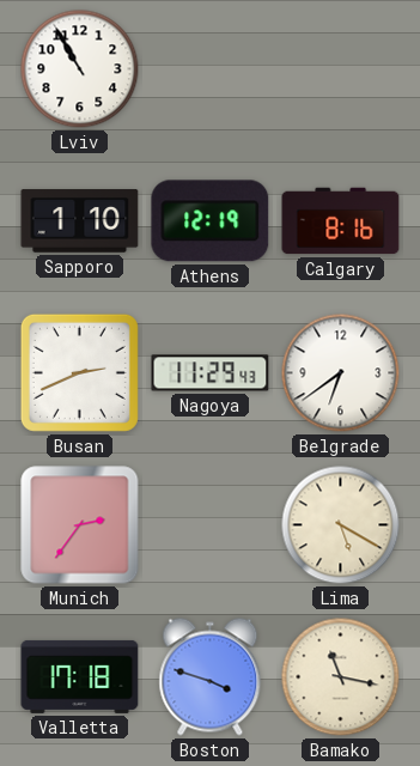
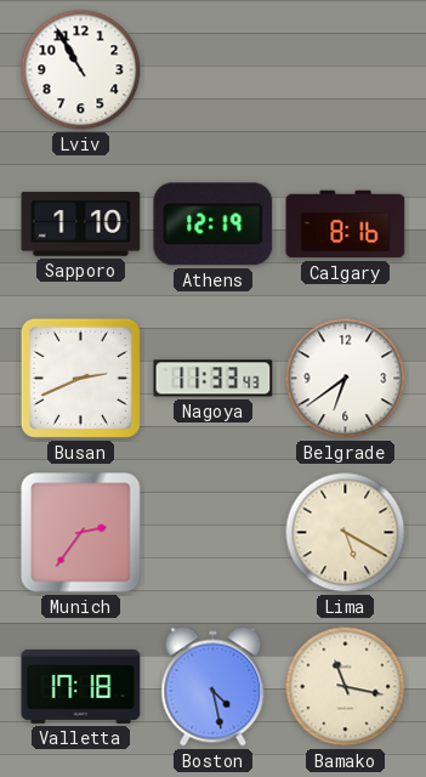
Nagoya: 11:29 -> 11:33
Boston: 3:48 -> 4:28
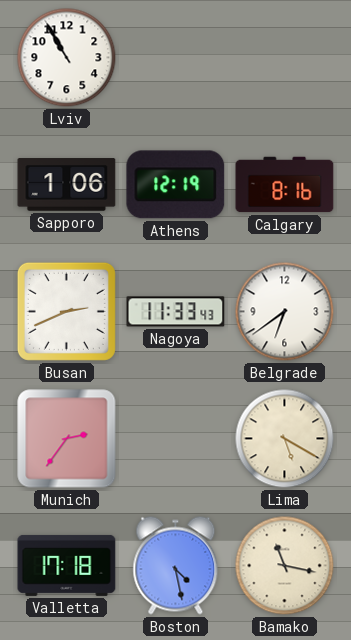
Sapporo: 1:10 -> 1:06
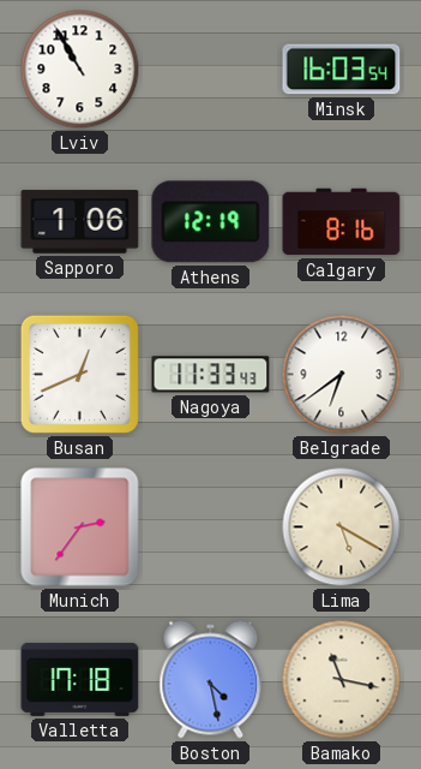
Minsk: none -> 16:03
Busan: 2:41 -> 12:41
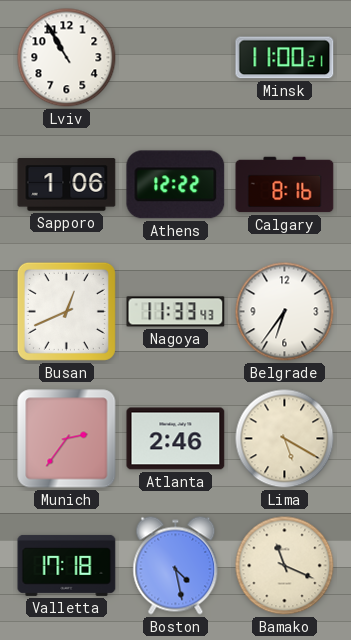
Minsk: 16:03 -> 11:00
Athens: 12:19 -> 12:22
Belgrade: 6:39 -> 6:36
Atlanta: none -> 2:46
Bamako: 11:17 -> 11:19
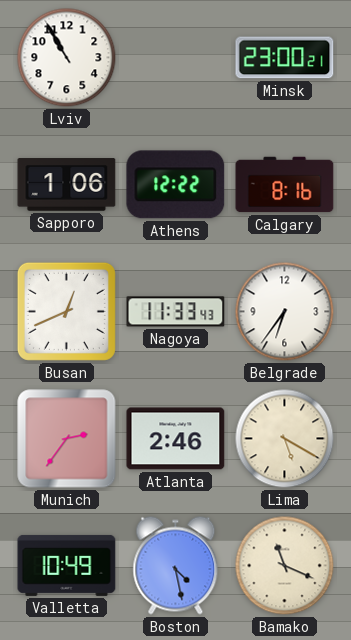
Minsk: 11:00 -> 23:00
Valletta: 17:18 -> 10:49
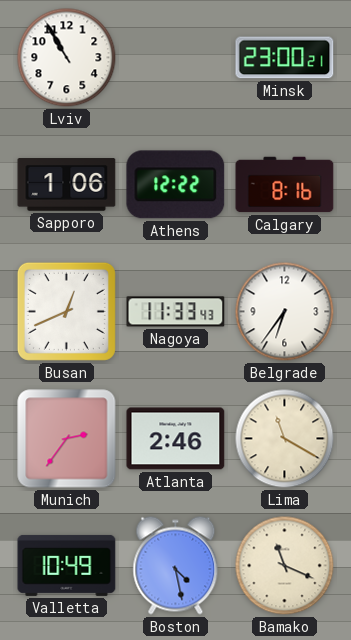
Lima: 5:20 -> 11:20
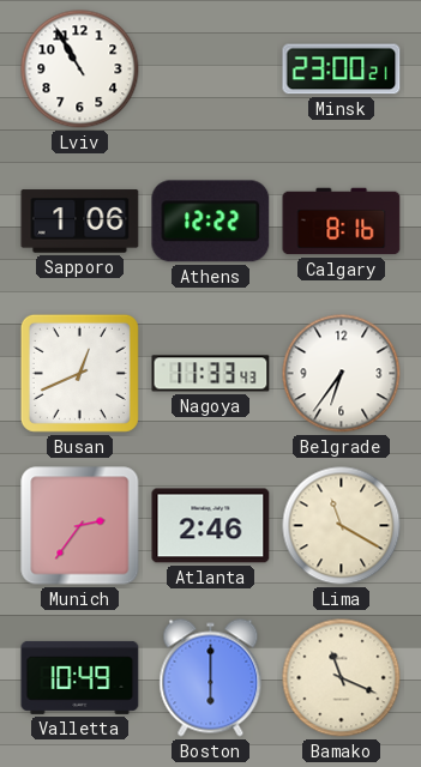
Boston: 4:28 -> 6:00
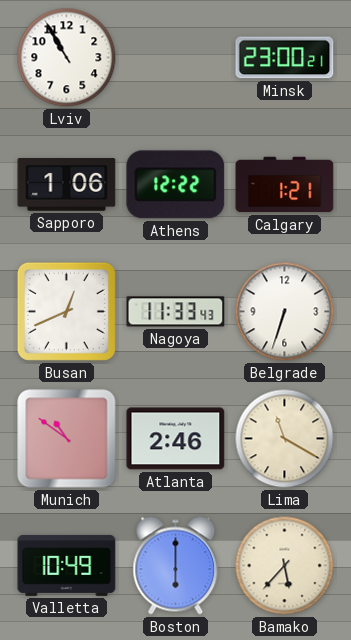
Calgary: 8:16 -> 1:21
Belgrade: 6:36 -> 6:33
Munich: 2:36 -> 10:51
Bamako: 11:19 -> 5:37
